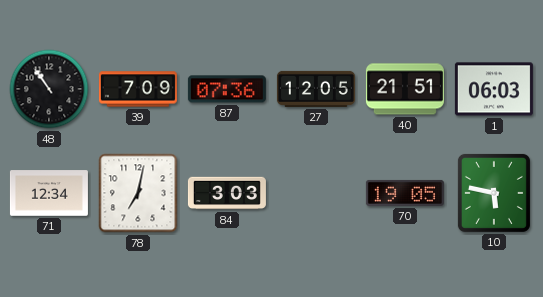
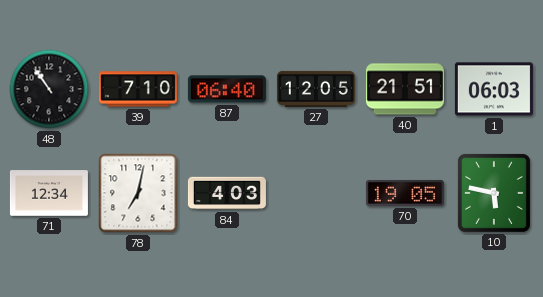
39: 7:09 -> 7:10
87: 07:36 -> 06:40
84: 3:03 -> 4:03
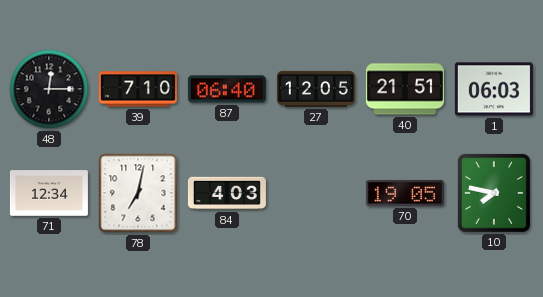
48: 10:54 -> 12:15
10: 5:47 -> 7:47
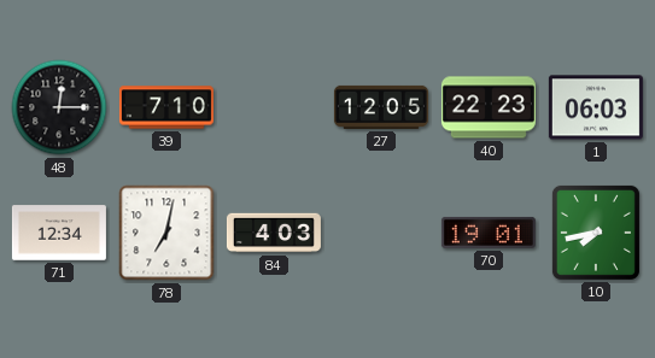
87: 06:40 -> none
40: 21:51 -> 22:23
70: 19:05 -> 19:01
10: 7:47 -> 7:43
